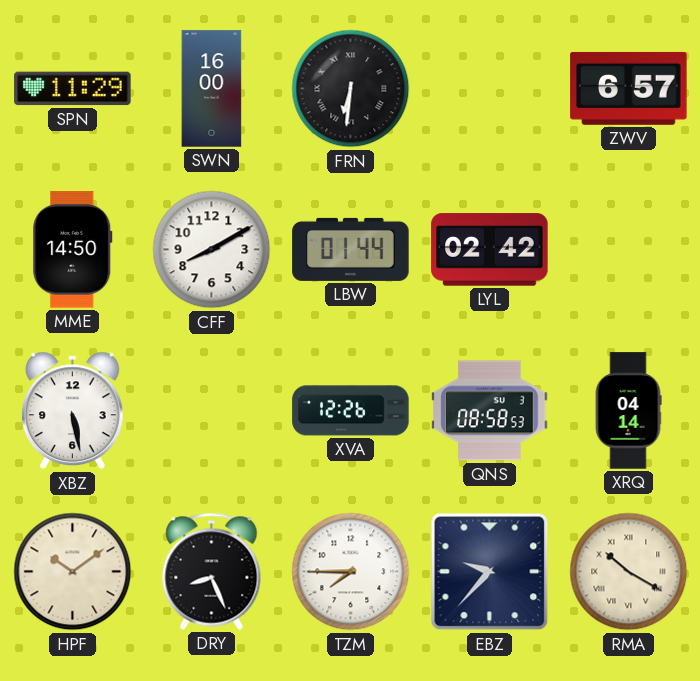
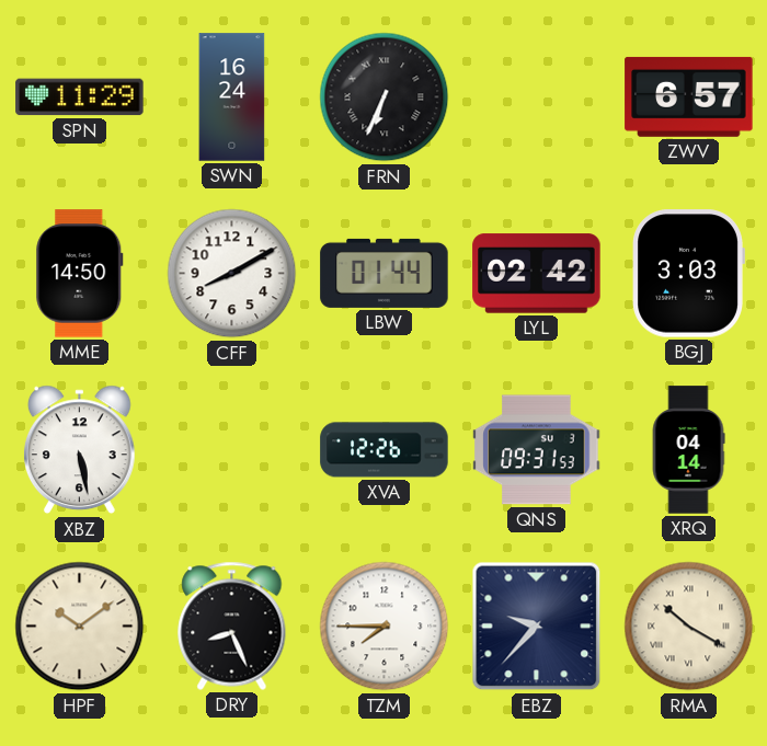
SWN: 16:00 -> 16:24
FRN: 6:31 -> 6:34
BGJ: none -> 3:03
QNS: 08:58 -> 09:31
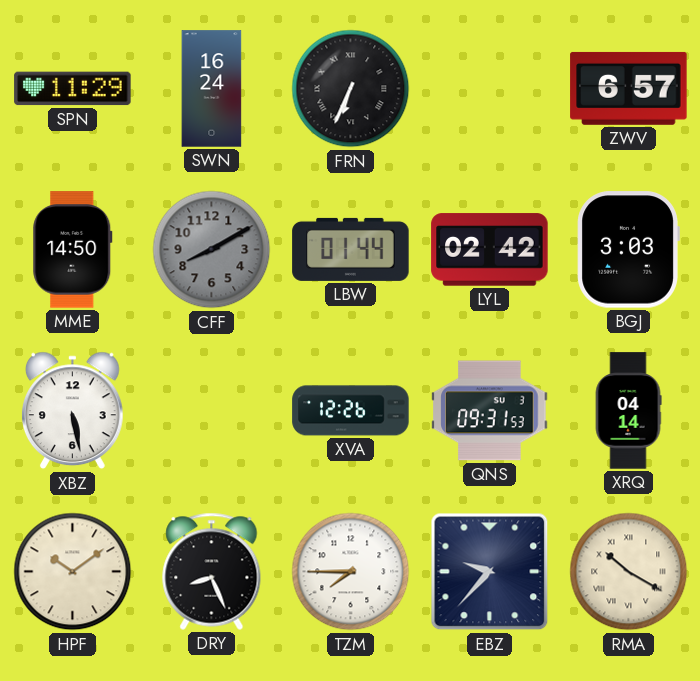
CFF dial: white -> grey
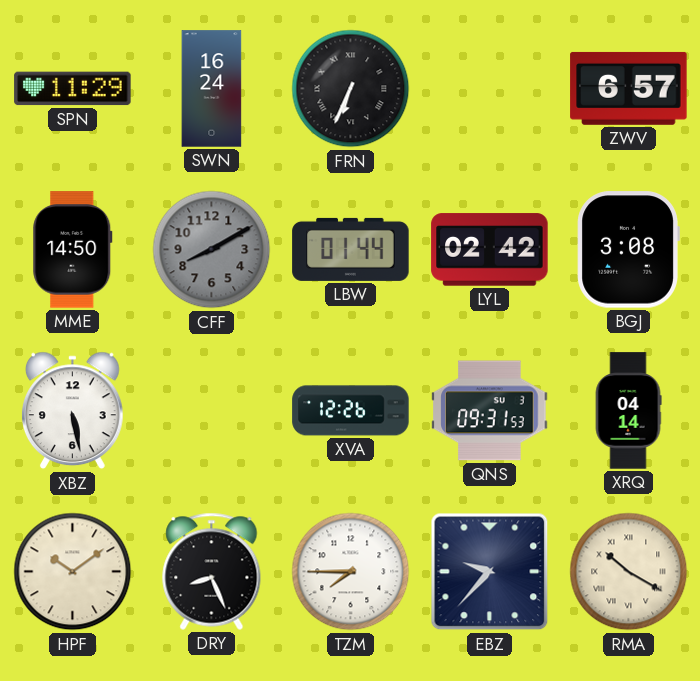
BGJ: 3:03 -> 3:08
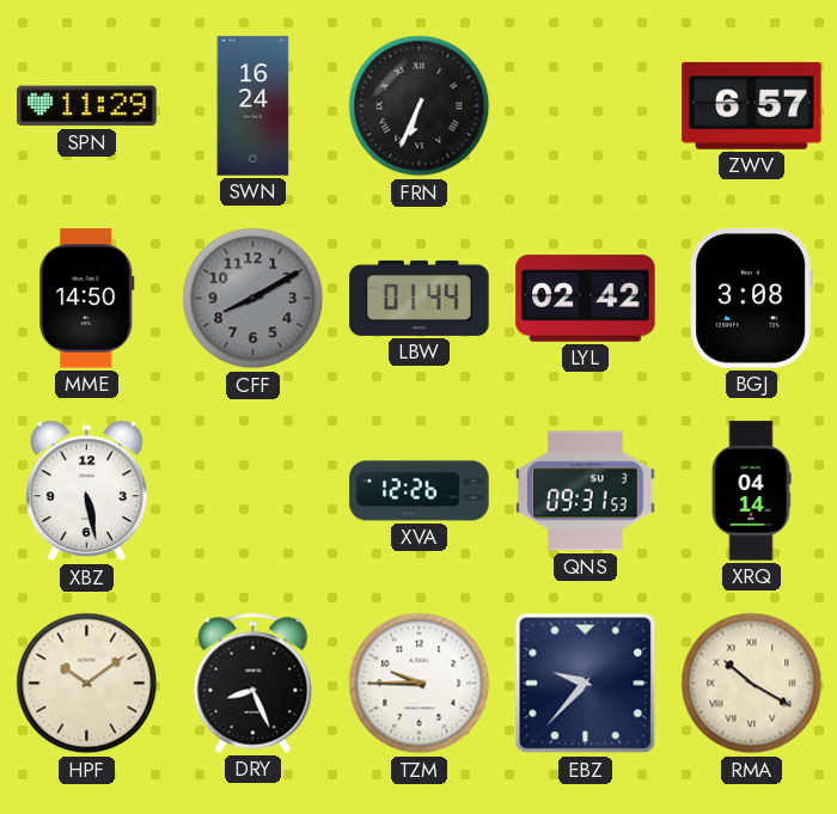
TZM: 7:45 -> 9:45
